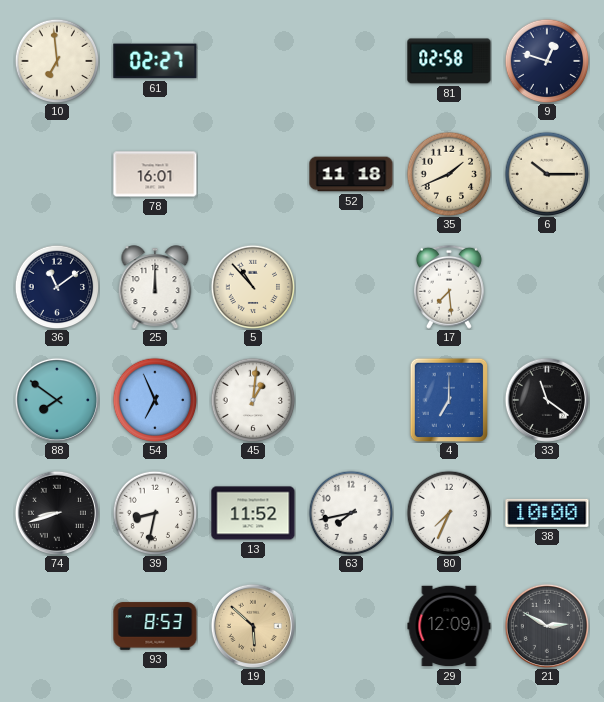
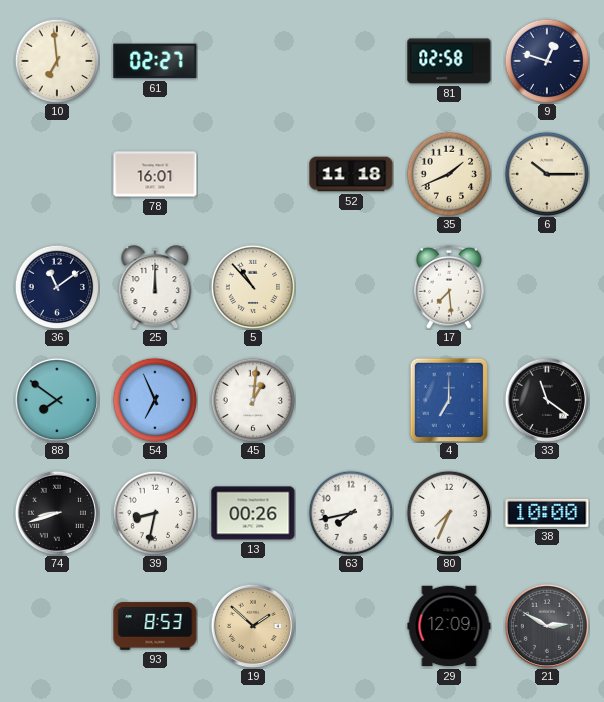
13: 11:52 -> 00:26
19: 5:52 -> 1:52
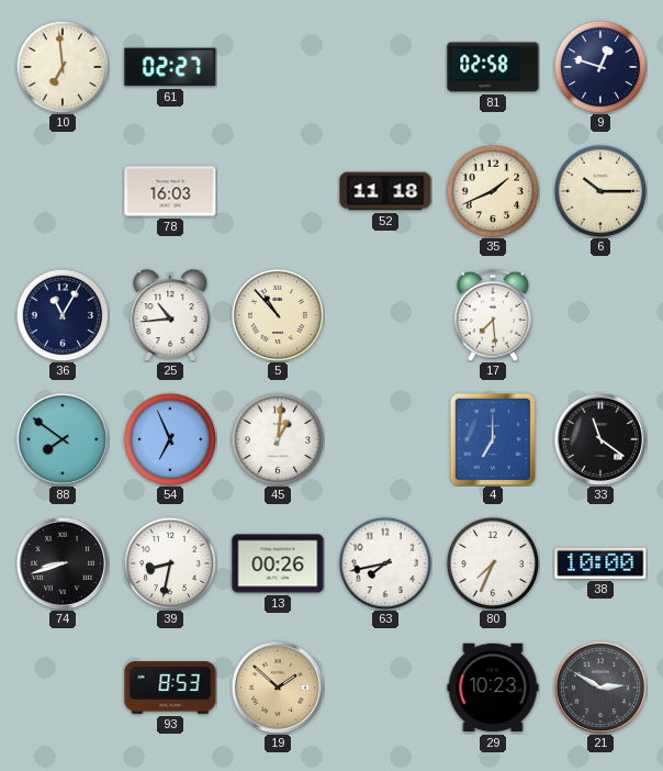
78: 16:01 -> 16:03
36: 11:09 -> 11:05
25: 12:00 -> 10:44
29: 12:09 -> 10:23
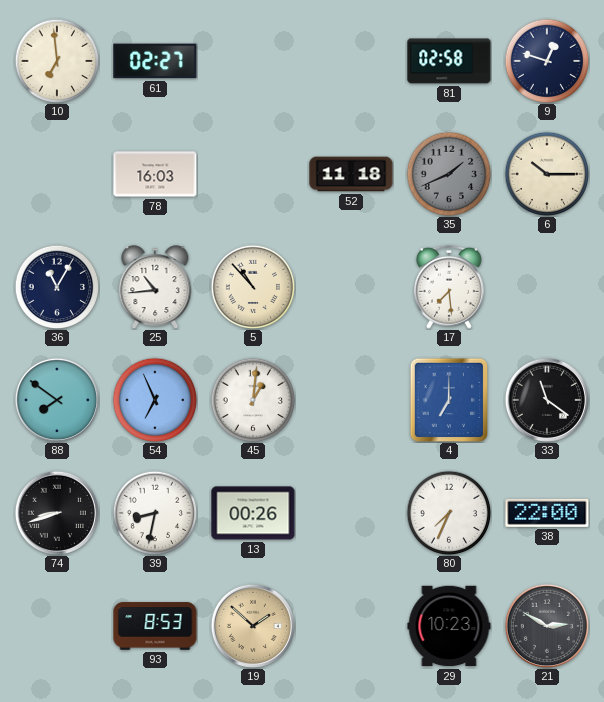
35 dial: cream -> grey
63: 7:43 -> none
38: 10:00 -> 22:00
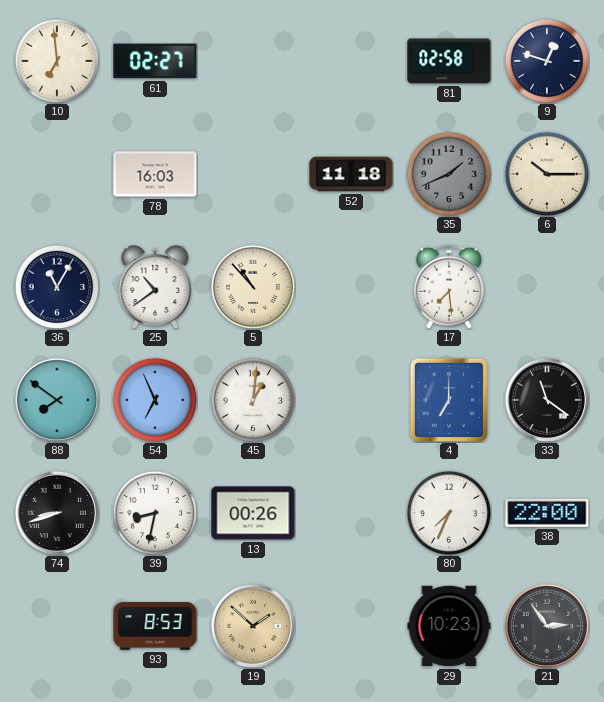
25: 10:44 -> 10:39
21: 2:50 -> 2:54
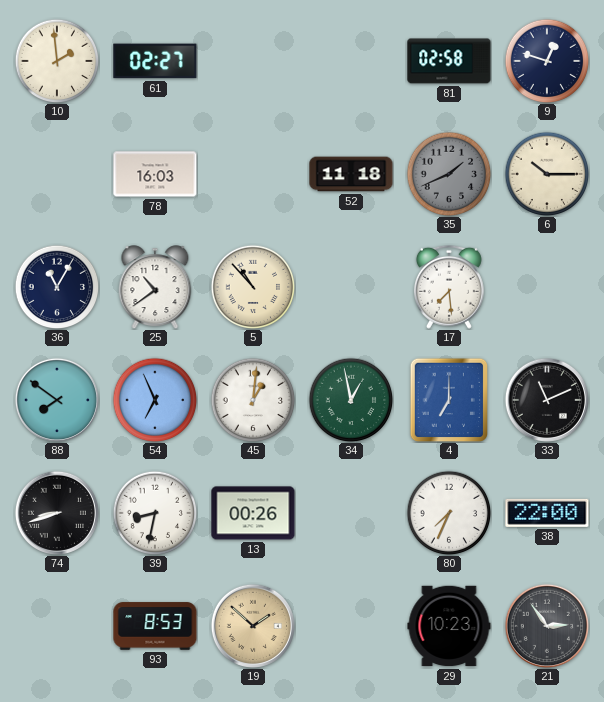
10: 6:59 -> 1:59
34: none -> 12:58
33: 11:21 -> 11:11
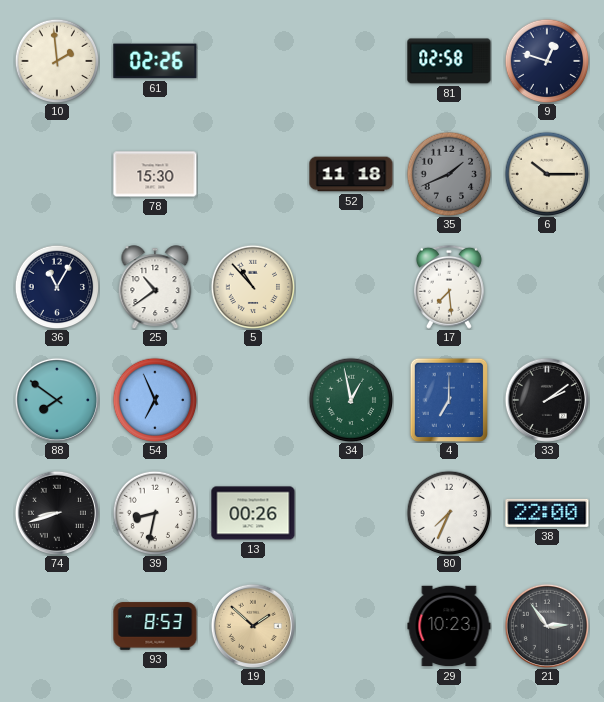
61: 02:27 -> 02:26
78: 16:03 -> 15:30
45: 1:01 -> none
33: 11:11 -> 2:09
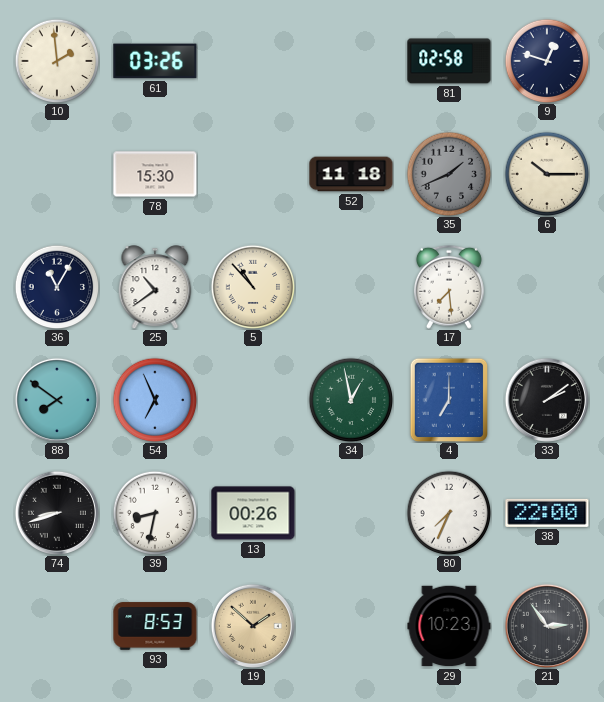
61: 02:26 -> 03:26
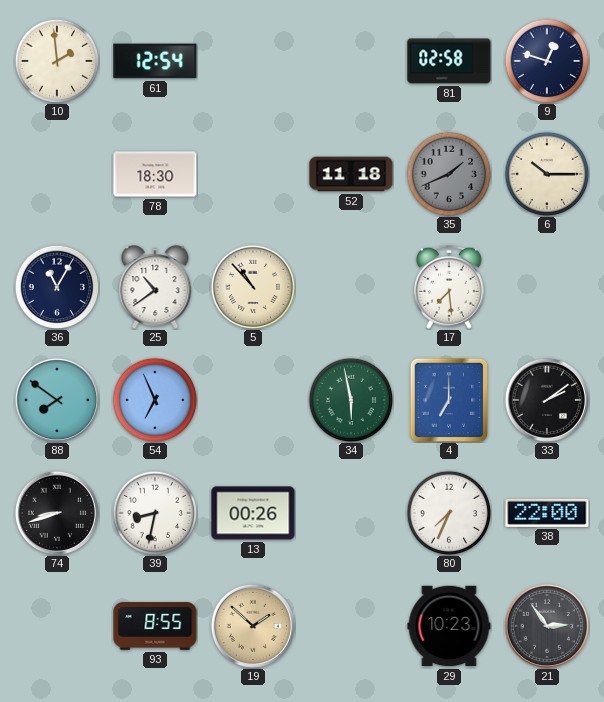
61: 03:26 -> 12:54
78: 15:30 -> 18:30
34: 12:58 -> 5:58
93: 8:53 -> 8:55
